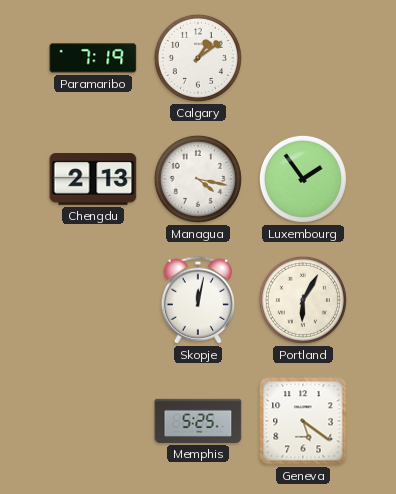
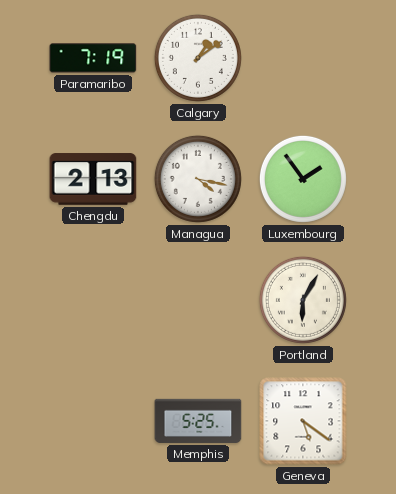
Skopje: 12:02 -> none
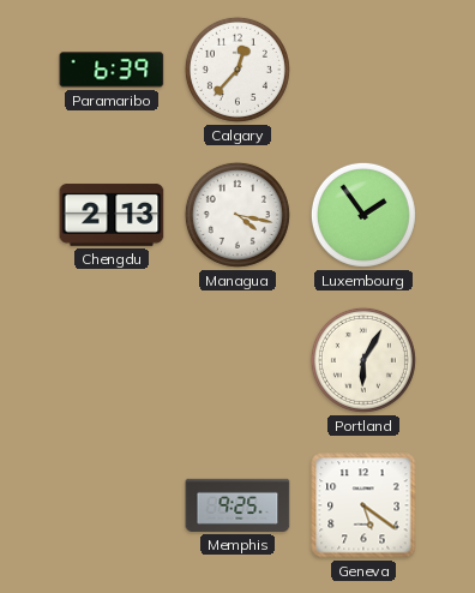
Paramaribo: 7:19 -> 6:39
Calgary: 1:09 -> 12:37
Memphis: 5:25 -> 9:25
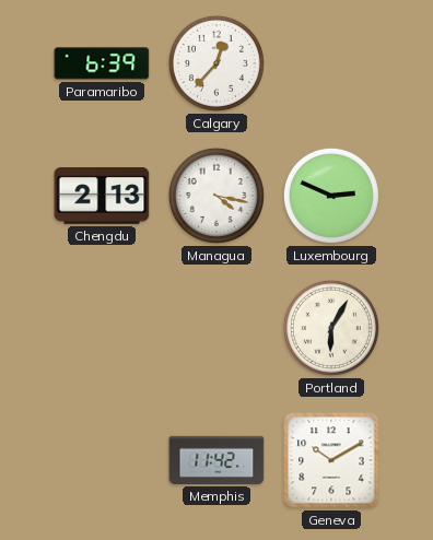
Luxembourg: 1:54 -> 2:49
Memphis: 9:25 -> 11:42
Geneva: 5:21 -> 10:10
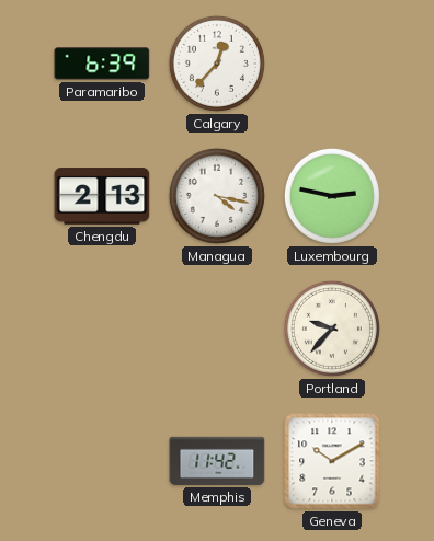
Luxembourg: 2:49 -> 2:47
Portland: 6:05 -> 9:37
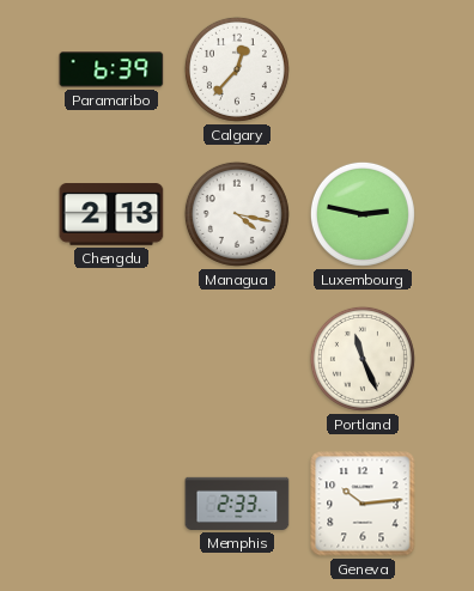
Portland: 9:37 -> 11:26
Memphis: 11:42 -> 2:33
Geneva: 10:10 -> 10:14
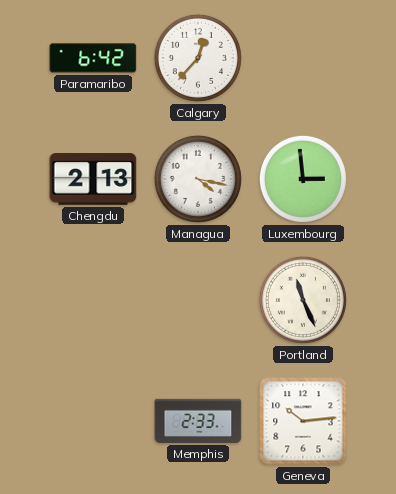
Paramaribo: 6:39 -> 6:42
Luxembourg: 2:47 -> 2:59
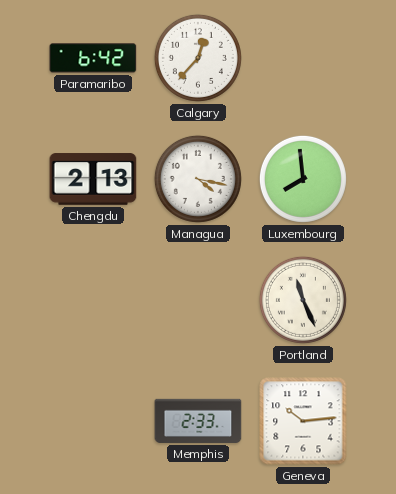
Luxembourg: 2:59 -> 7:59
